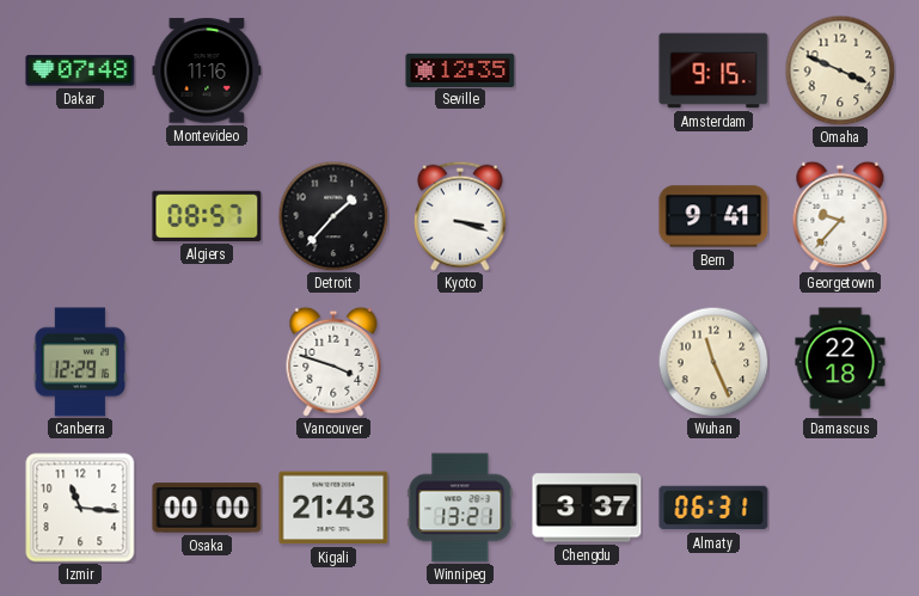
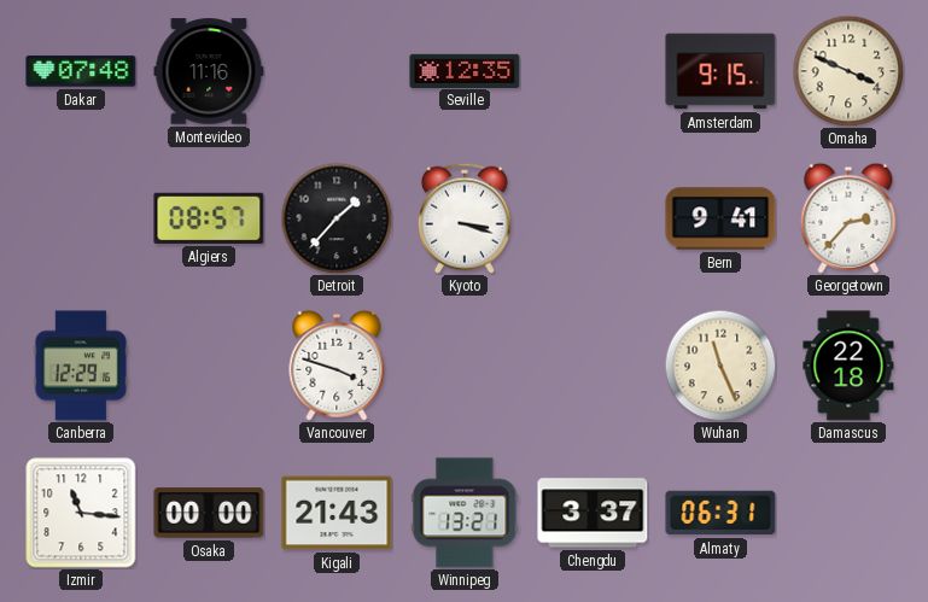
Georgetown: 9:37 -> 2:37
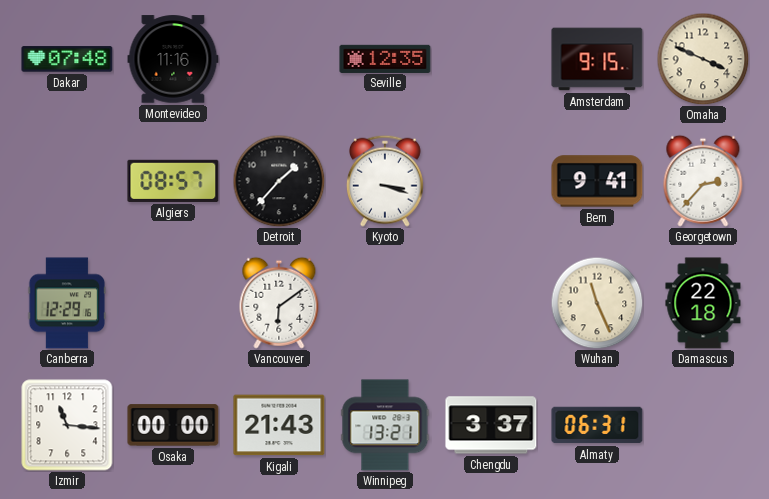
Vancouver: 3:48 -> 6:09
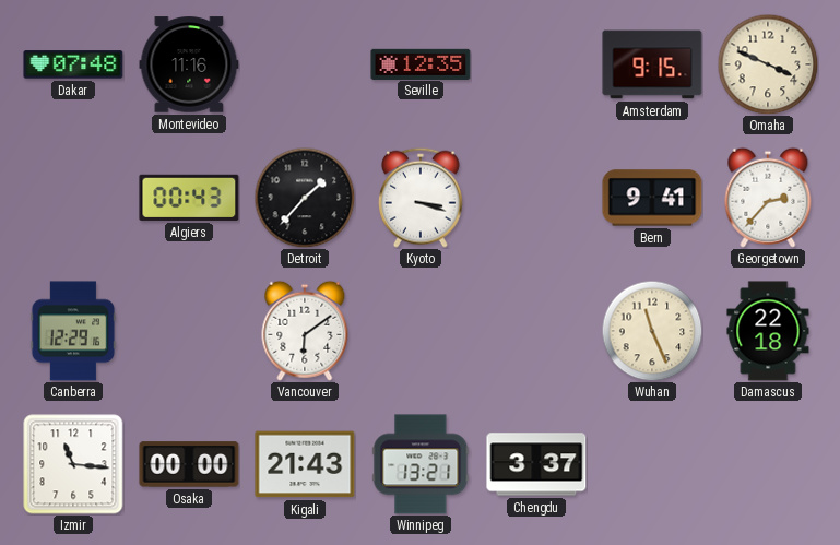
Algiers: 08:57 -> 00:43
Almaty: 06:31 -> none
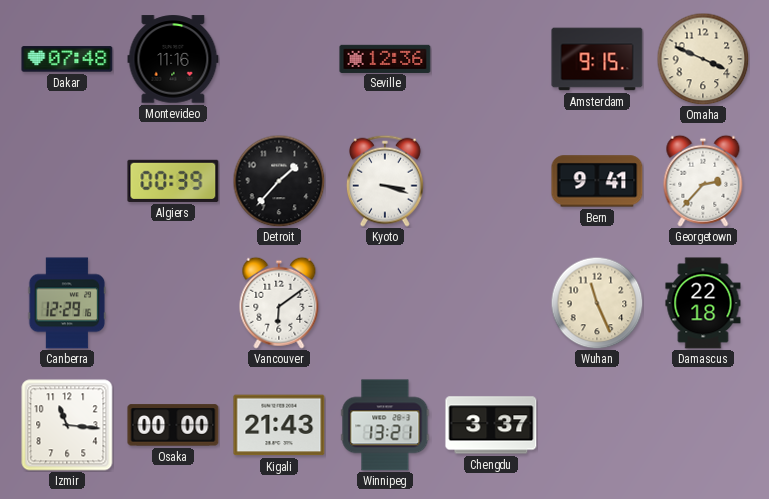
Seville: 12:35 -> 12:36
Algiers: 00:43 -> 00:39
